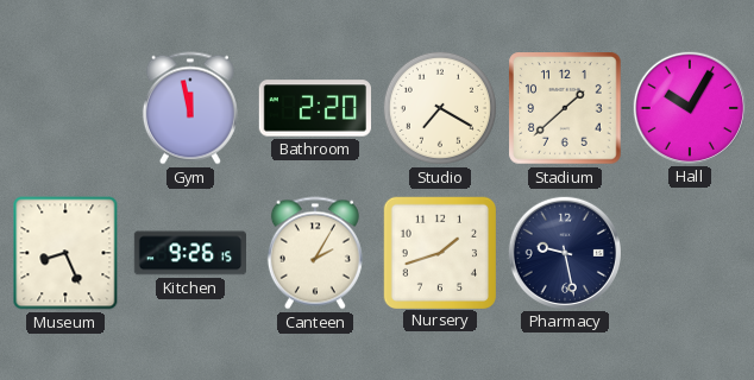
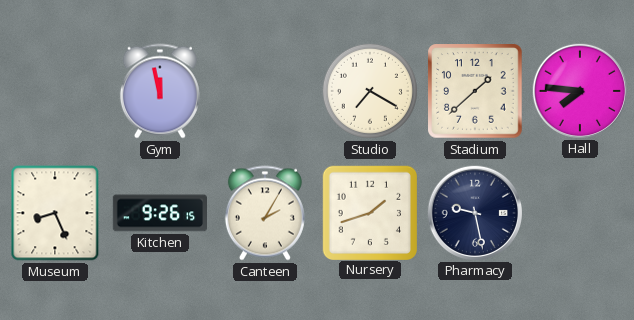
Bathroom: 2:20 -> none
Hall: 10:05 -> 7:46
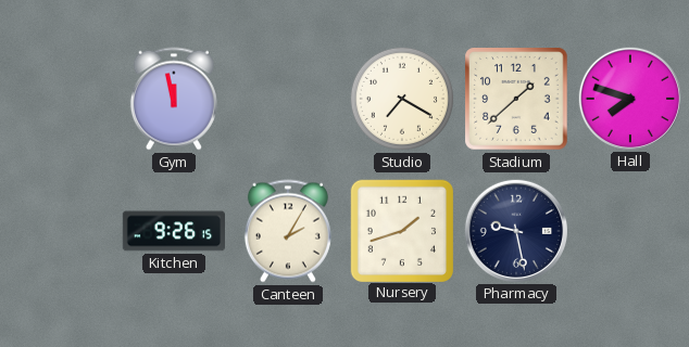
Hall: 7:46 -> 7:48
Museum: 8:26 -> none
